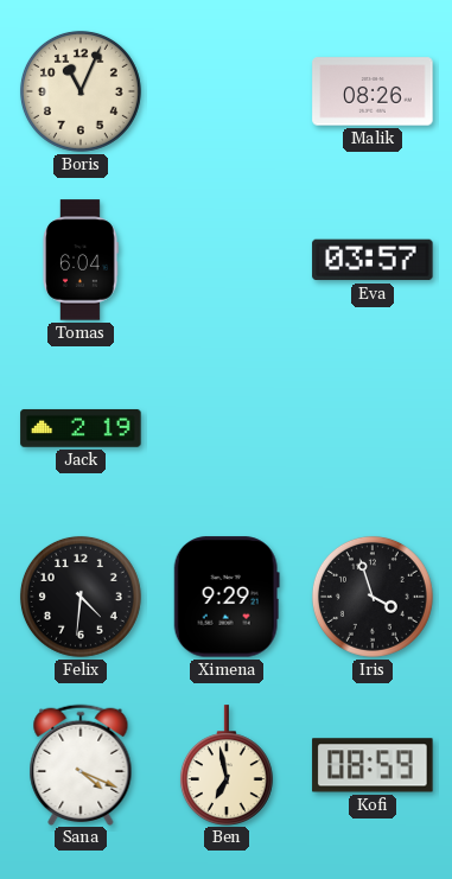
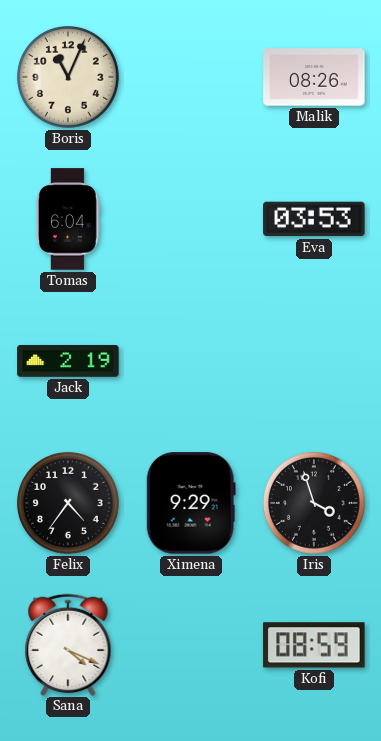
Eva: 03:57 -> 03:53
Felix: 4:31 -> 4:36
Ben: 6:58 -> none
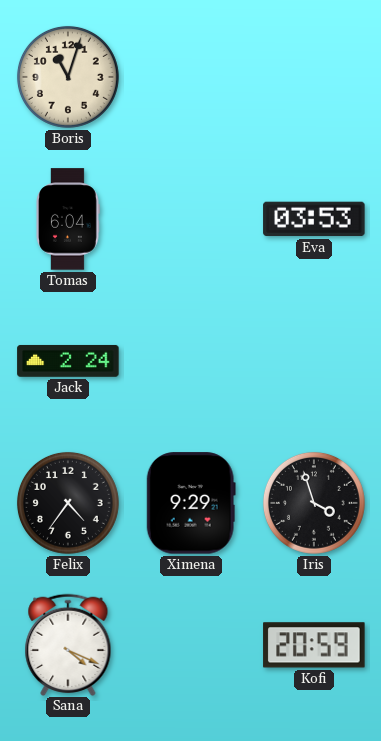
Boris: 11:04 -> 11:03
Malik: 08:26 -> none
Jack: 2:19 -> 2:24
Kofi: 08:59 -> 20:59
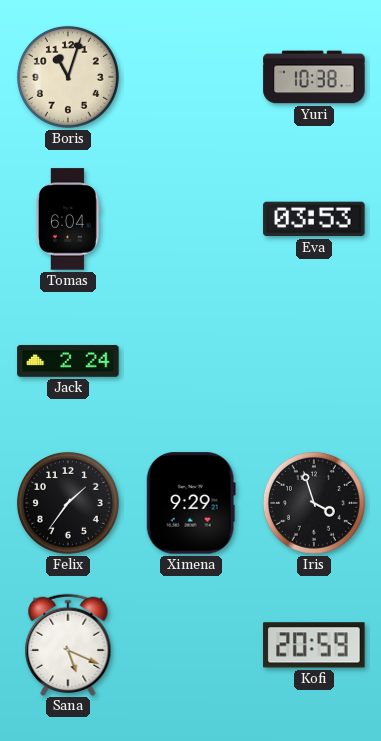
Yuri: none -> 10:38
Felix: 4:36 -> 1:36
Sana: 4:19 -> 5:19
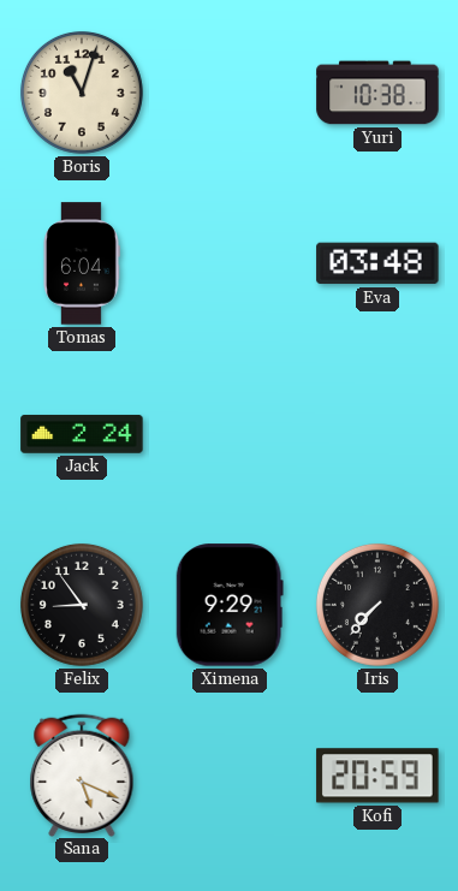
Eva: 03:53 -> 03:48
Felix: 1:36 -> 8:54
Iris: 3:57 -> 7:37
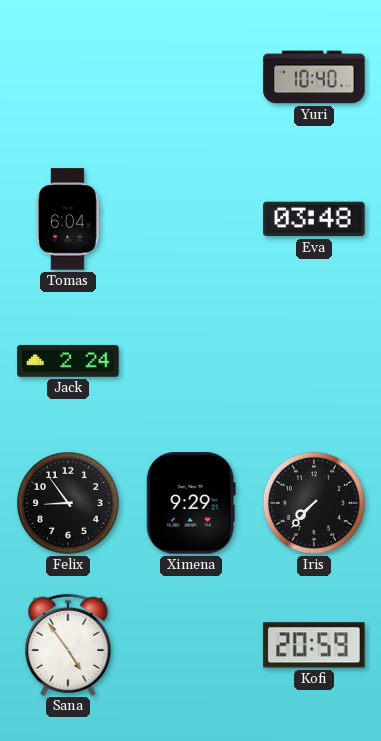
Boris: 11:03 -> none
Yuri: 10:38 -> 10:40
Sana: 5:19 -> 4:54
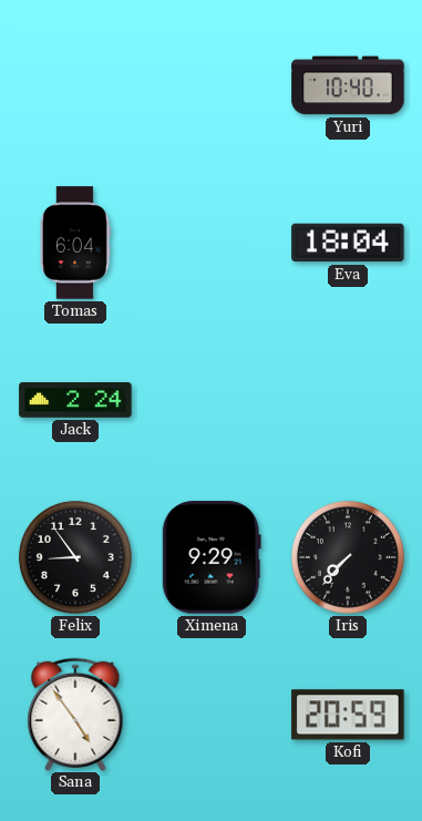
Eva: 03:48 -> 18:04
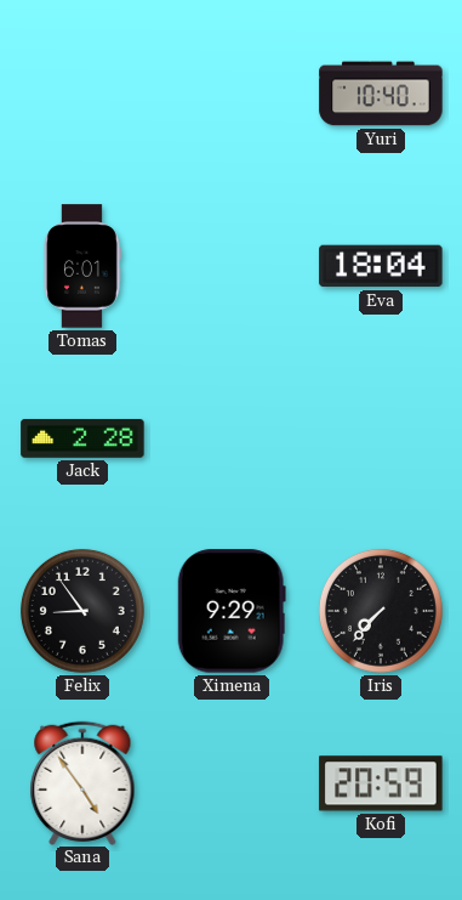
Tomas: 6:04 -> 6:01
Jack: 2:24 -> 2:28
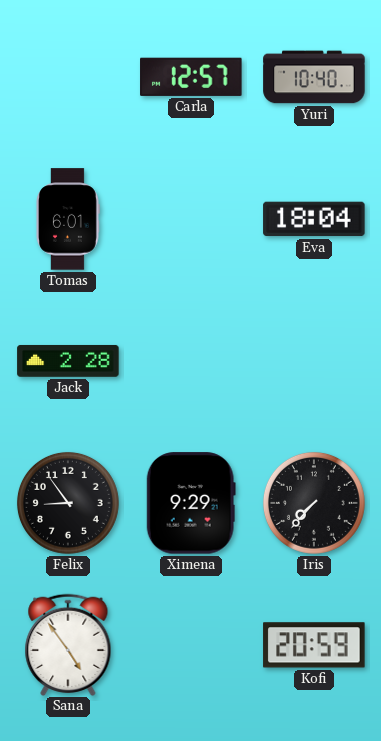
Carla: none -> 12:57
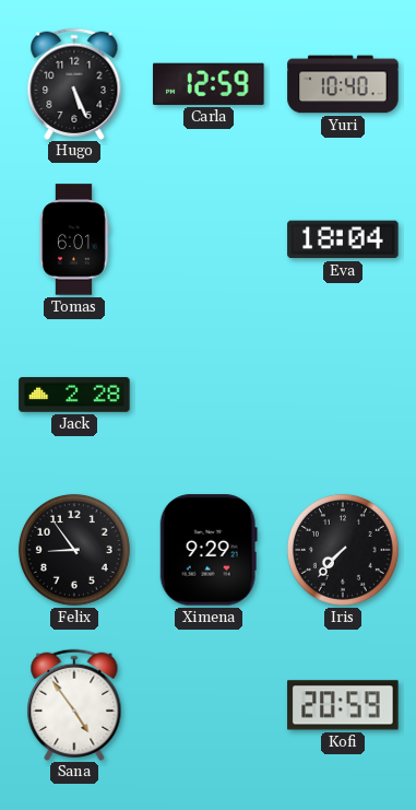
Hugo: none -> 5:26
Carla: 12:57 -> 12:59
